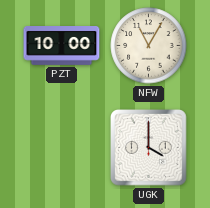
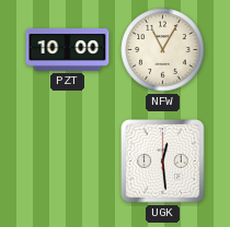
UGK: 4:00 -> 12:29
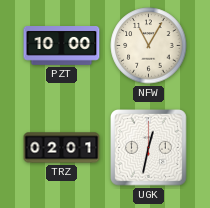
TRZ: none -> 02:01
UGK: 12:29 -> 12:32
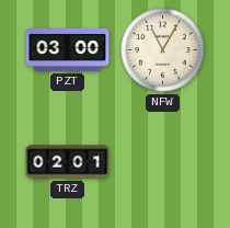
PZT: 10:00 -> 03:00
UGK: 12:32 -> none
